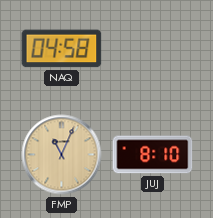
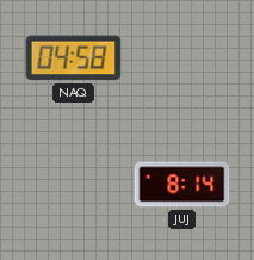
FMP: 11:04 -> none
JUJ: 8:10 -> 8:14
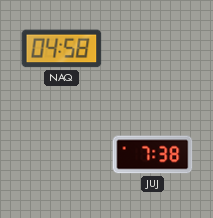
JUJ: 8:14 -> 7:38
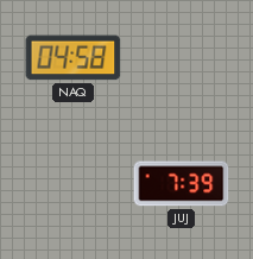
JUJ: 7:38 -> 7:39
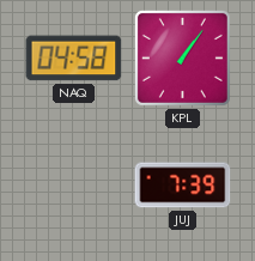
KPL: none -> 1:06
